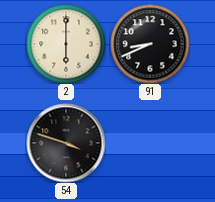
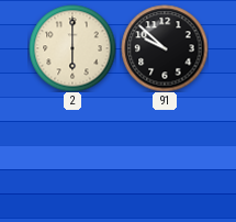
91: 8:41 -> 9:52
54: 3:48 -> none
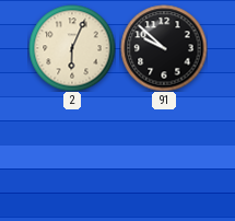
2: 6:00 -> 6:04
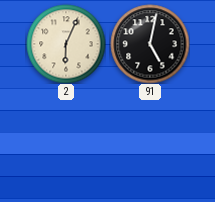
91: 9:52 -> 5:02
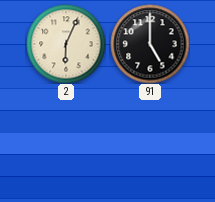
91: 5:02 -> 5:00
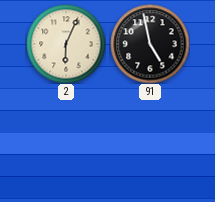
91: 5:00 -> 4:58
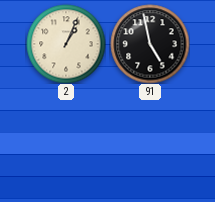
2: 6:04 -> 1:04
